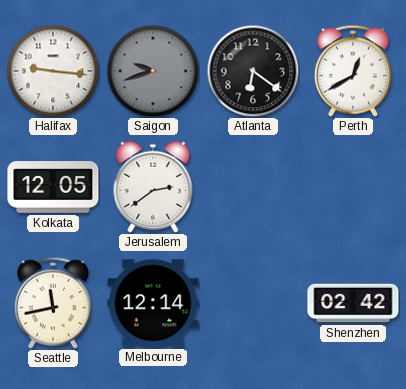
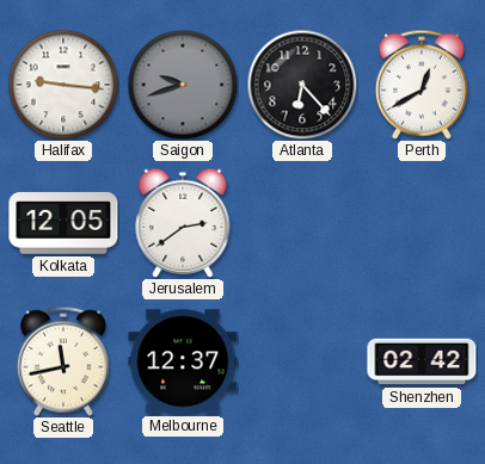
Atlanta: 6:21 -> 6:23
Melbourne: 12:14 -> 12:37
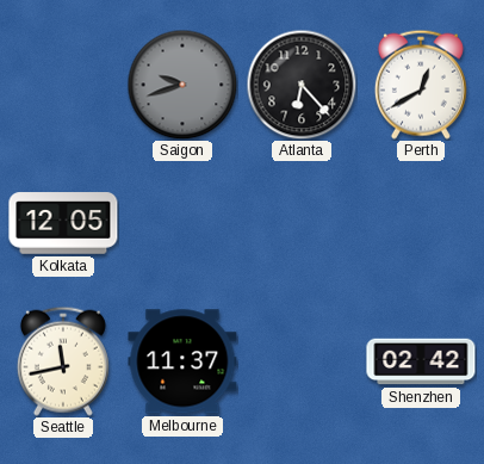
Halifax: 9:16 -> none
Jerusalem: 2:39 -> none
Melbourne: 12:37 -> 11:37
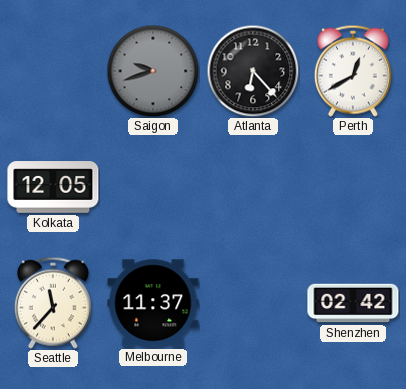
Seattle: 11:43 -> 11:37
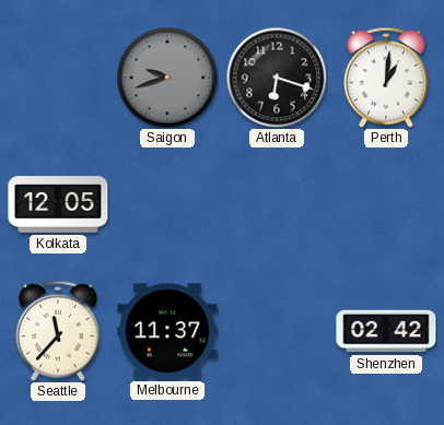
Atlanta: 6:23 -> 6:18
Perth: 12:40 -> 1:01
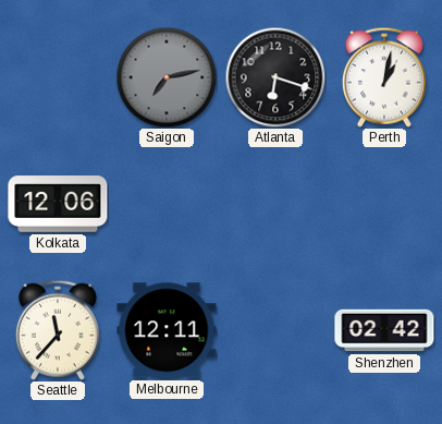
Saigon: 9:42 -> 7:13
Perth: 1:01 -> 1:02
Kolkata: 12:05 -> 12:06
Melbourne: 11:37 -> 12:11
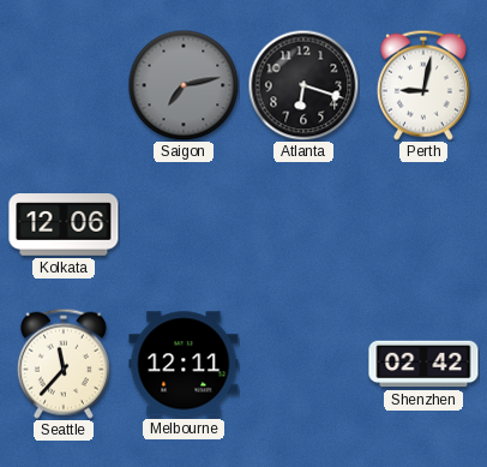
Perth: 1:02 -> 9:02
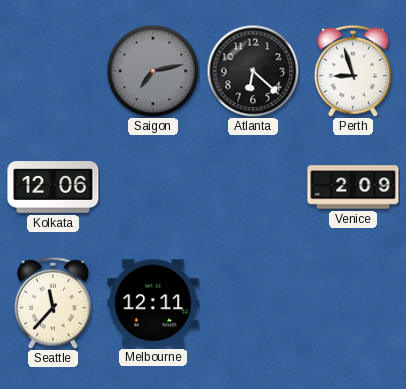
Atlanta: 6:18 -> 6:22
Perth: 9:02 -> 8:57
Venice: none -> 2:09
Shenzhen: 02:42 -> none
